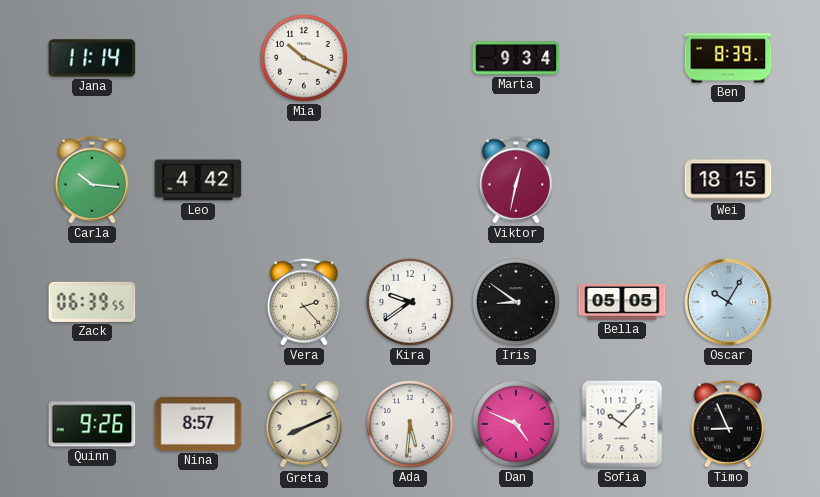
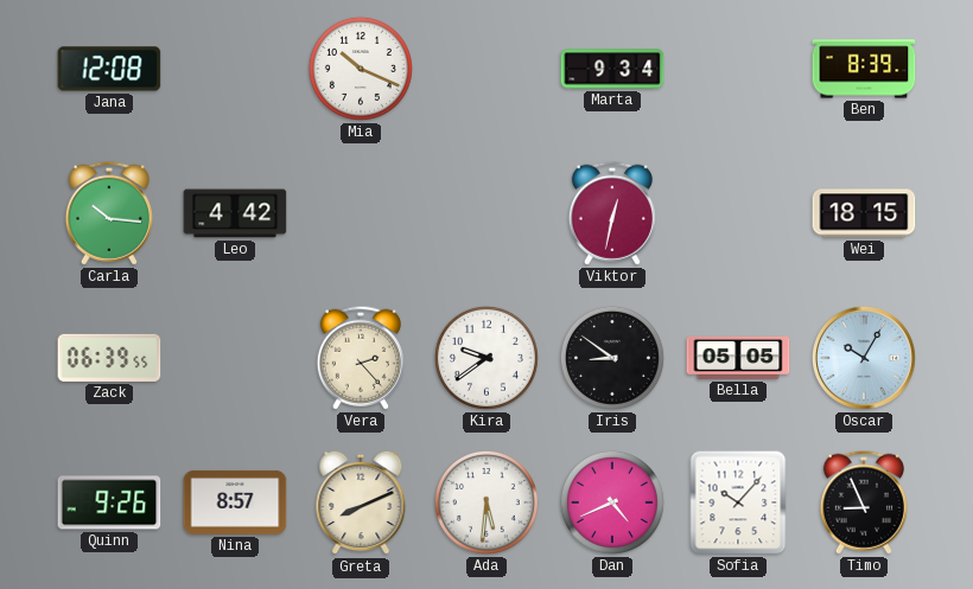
Jana: 11:14 -> 12:08
Dan: 4:49 -> 4:41
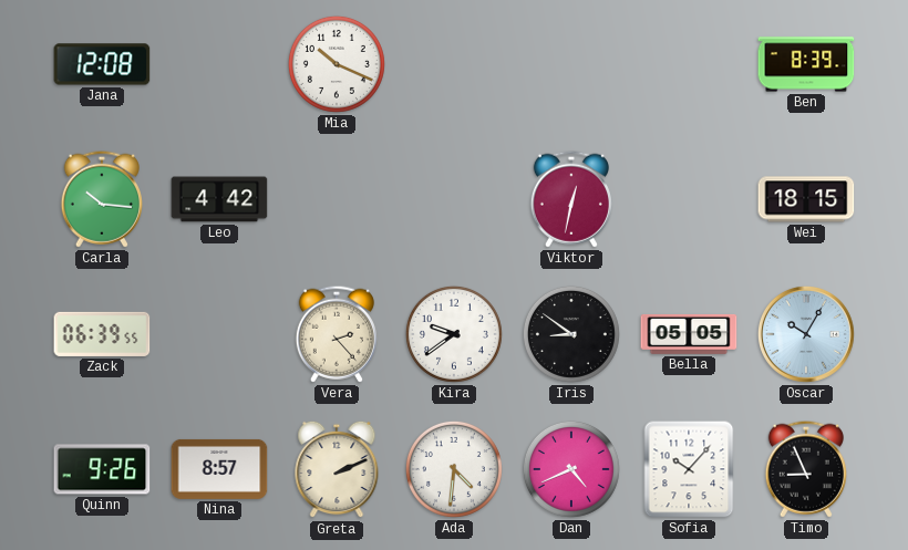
Marta: 9:34 -> none
Greta: 8:11 -> 2:11
Ada: 5:31 -> 4:31
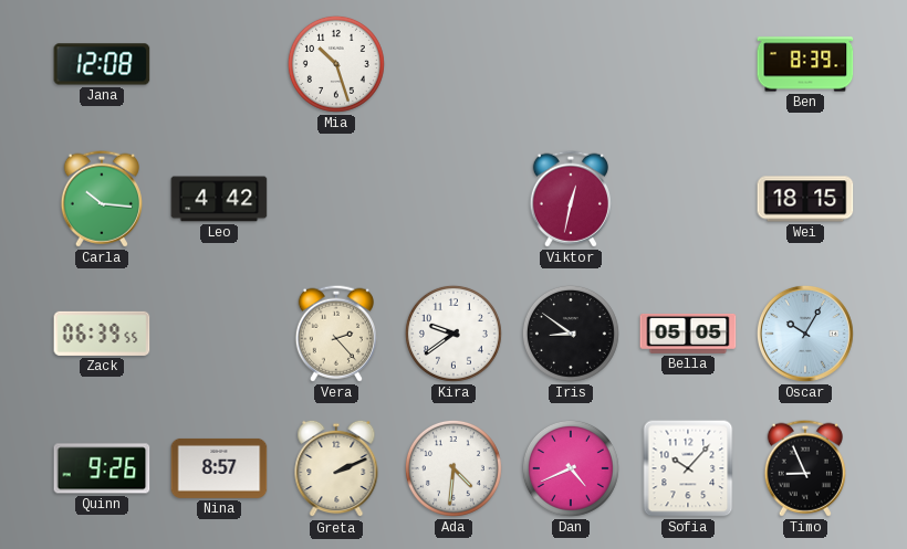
Mia: 10:19 -> 10:27
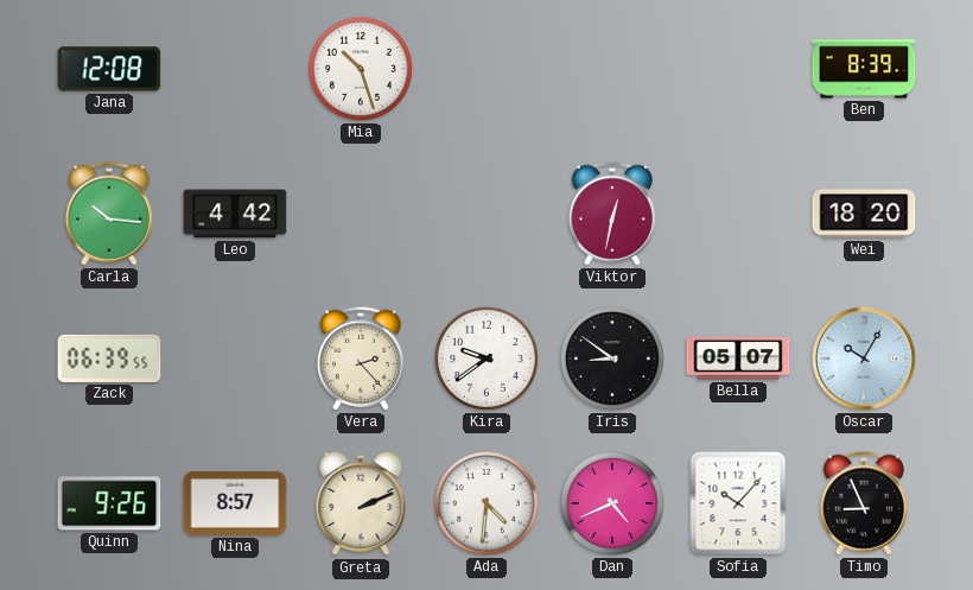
Wei: 18:15 -> 18:20
Bella: 05:05 -> 05:07
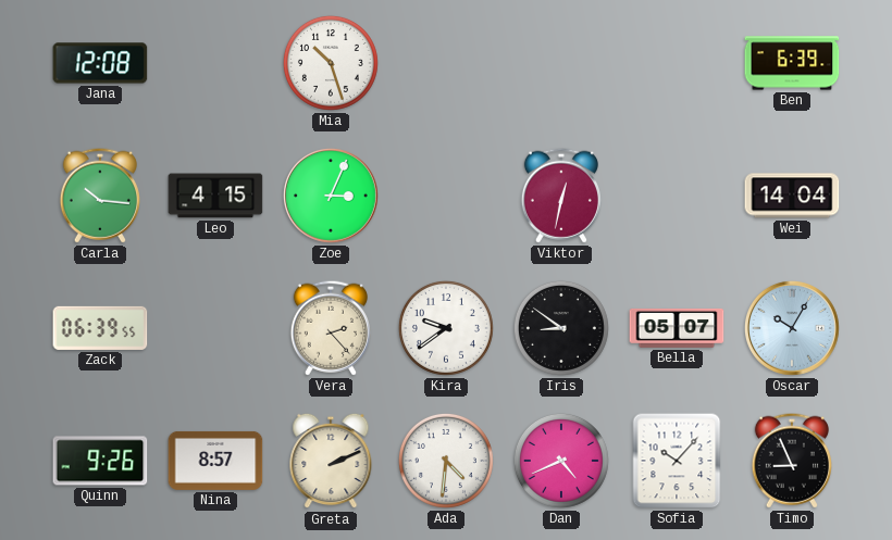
Ben: 8:39 -> 6:39
Leo: 4:42 -> 4:15
Zoe: none -> 3:04
Wei: 18:20 -> 14:04
